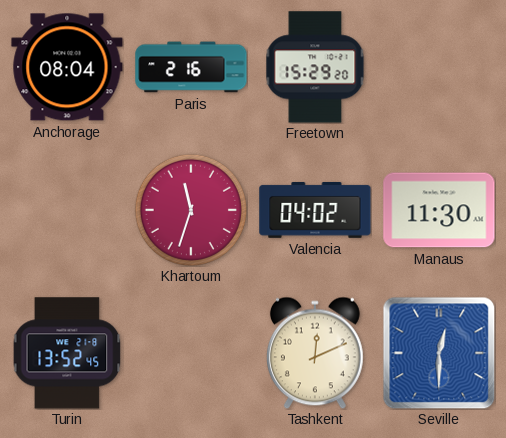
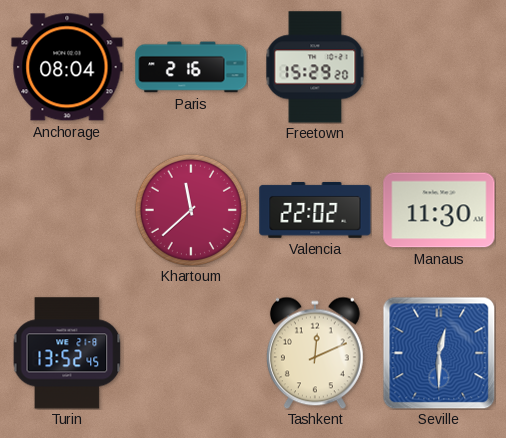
Khartoum: 11:33 -> 11:38
Valencia: 04:02 -> 22:02
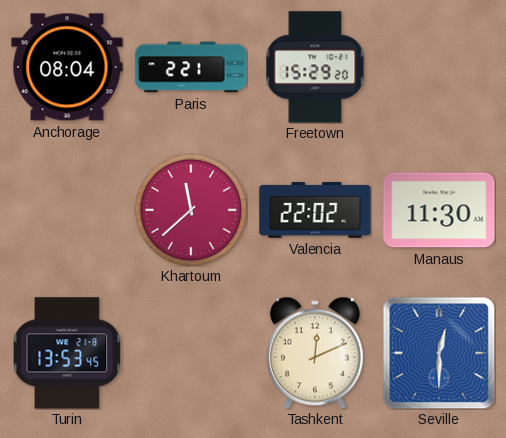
Paris: 2:16 -> 2:21
Turin: 13:52 -> 13:53
